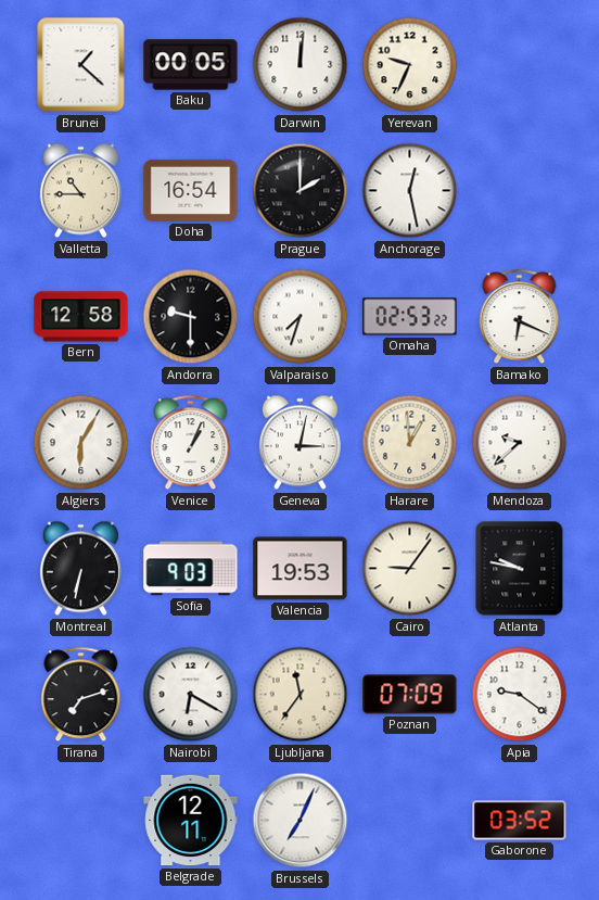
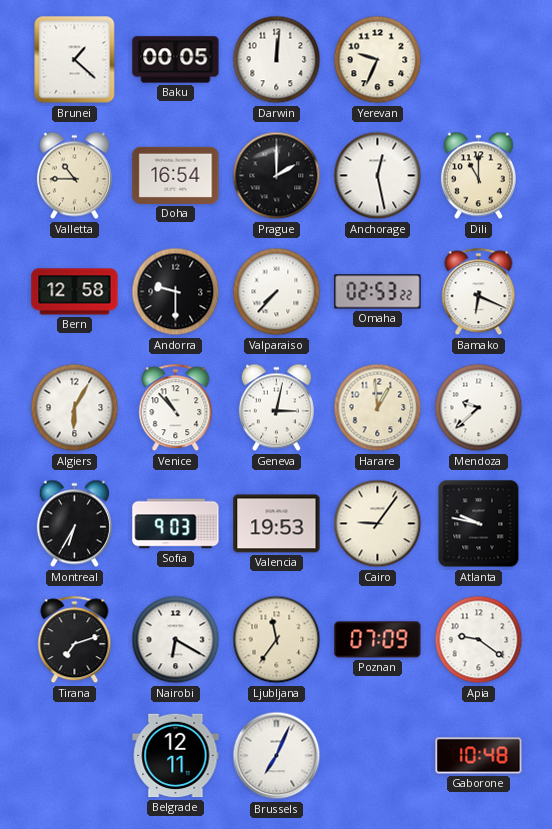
Dili: none -> 11:00
Valparaiso: 7:33 -> 7:37
Venice: 1:04 -> 10:53
Montreal: 6:32 -> 6:35
Gaborone: 03:52 -> 10:48
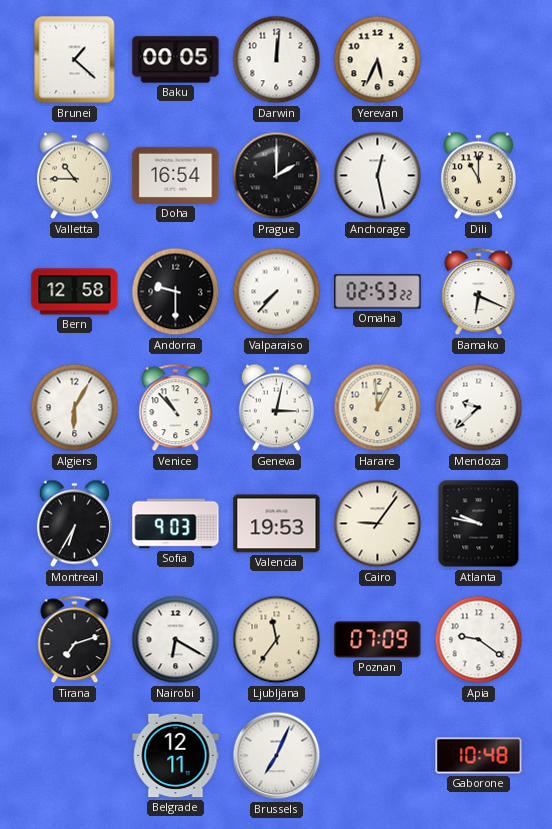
Yerevan: 9:34 -> 5:34
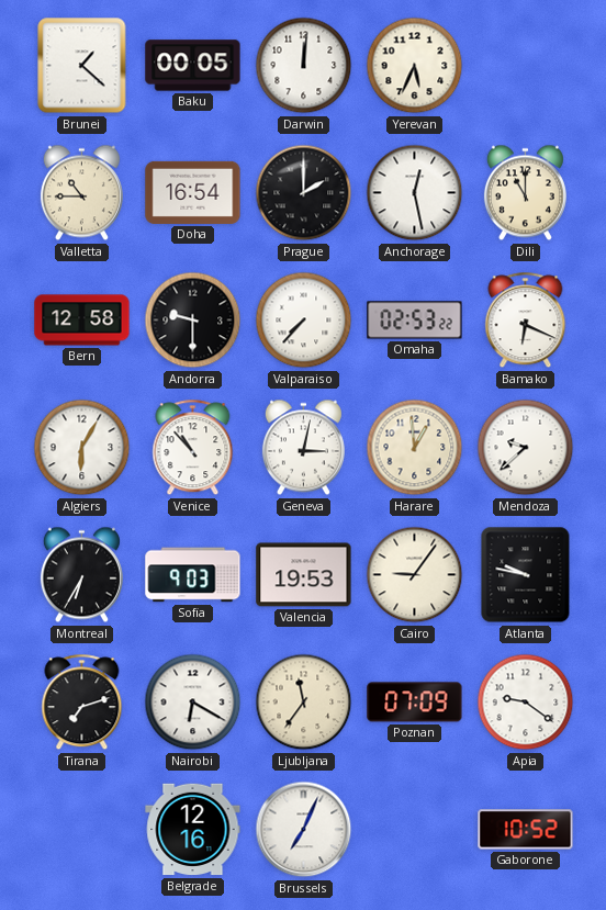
Belgrade: 12:11 -> 12:16
Gaborone: 10:48 -> 10:52
